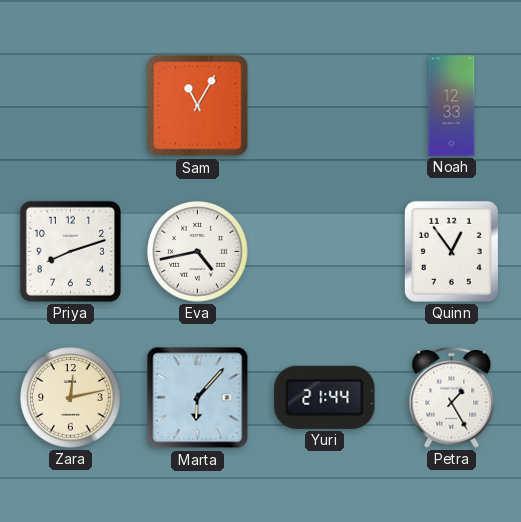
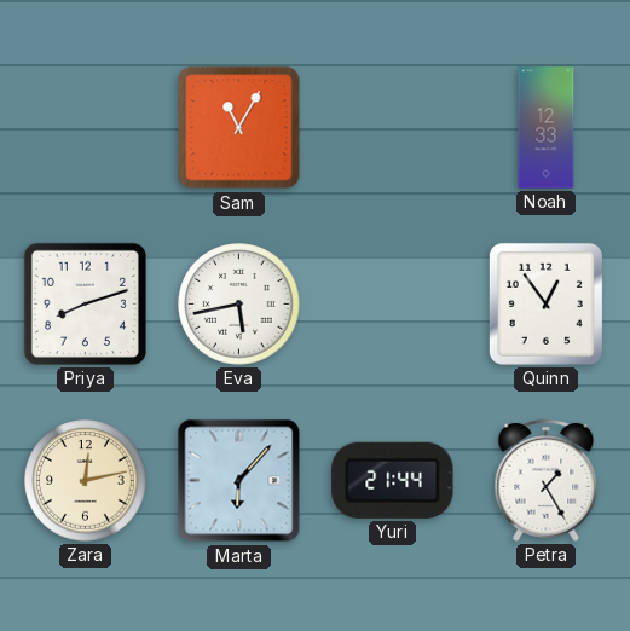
Eva: 4:43 -> 5:43
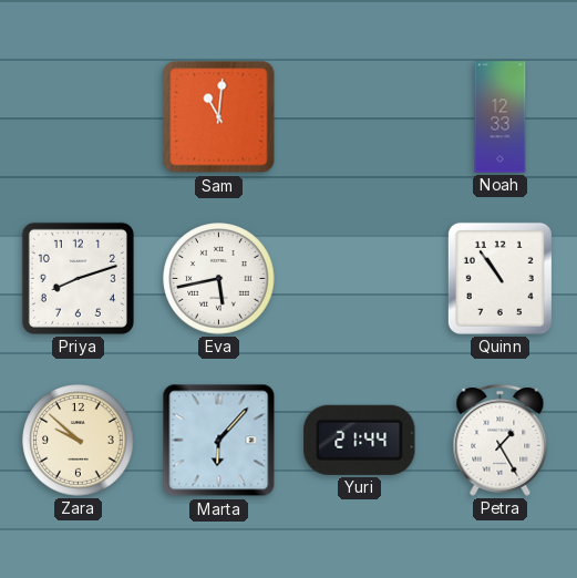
Sam: 11:05 -> 11:01
Quinn: 12:54 -> 10:54
Zara: 12:13 -> 9:52
